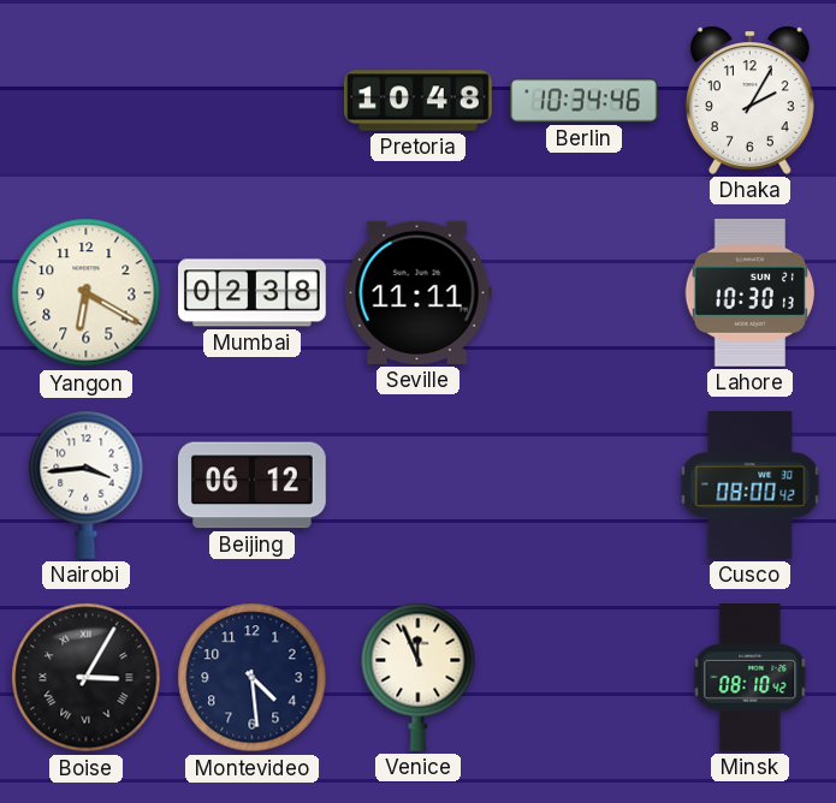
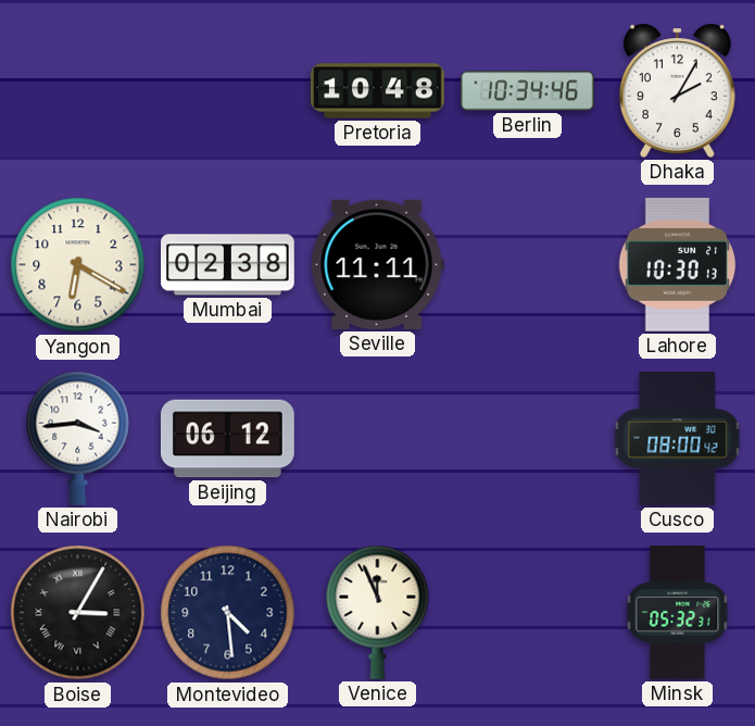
Minsk: 08:10 -> 05:32
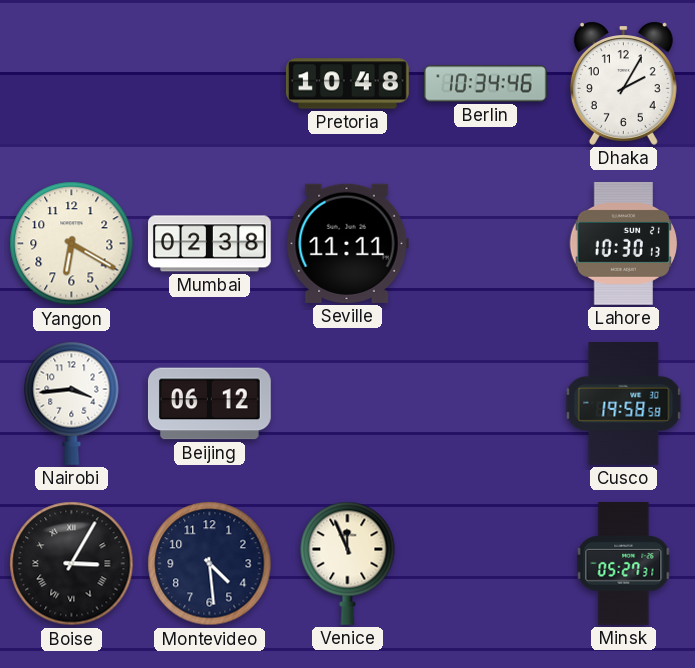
Cusco: 08:00 -> 19:58
Minsk: 05:32 -> 05:27
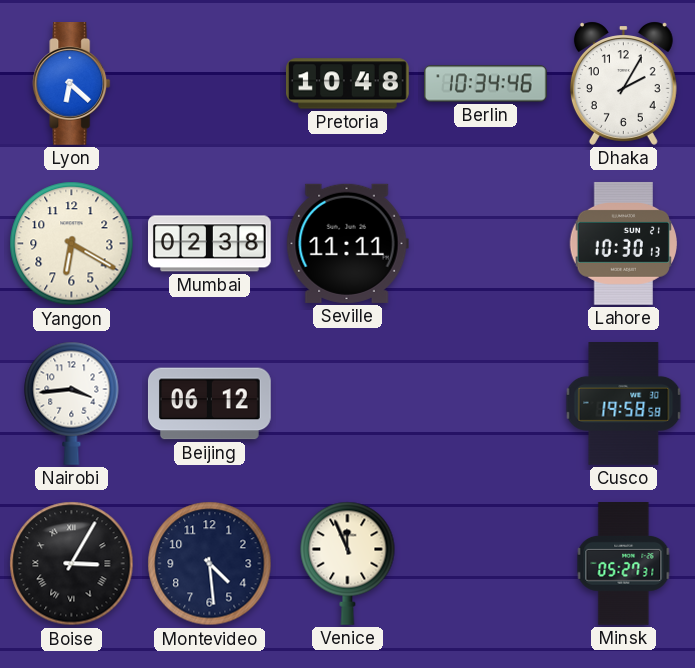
Lyon: none -> 6:22
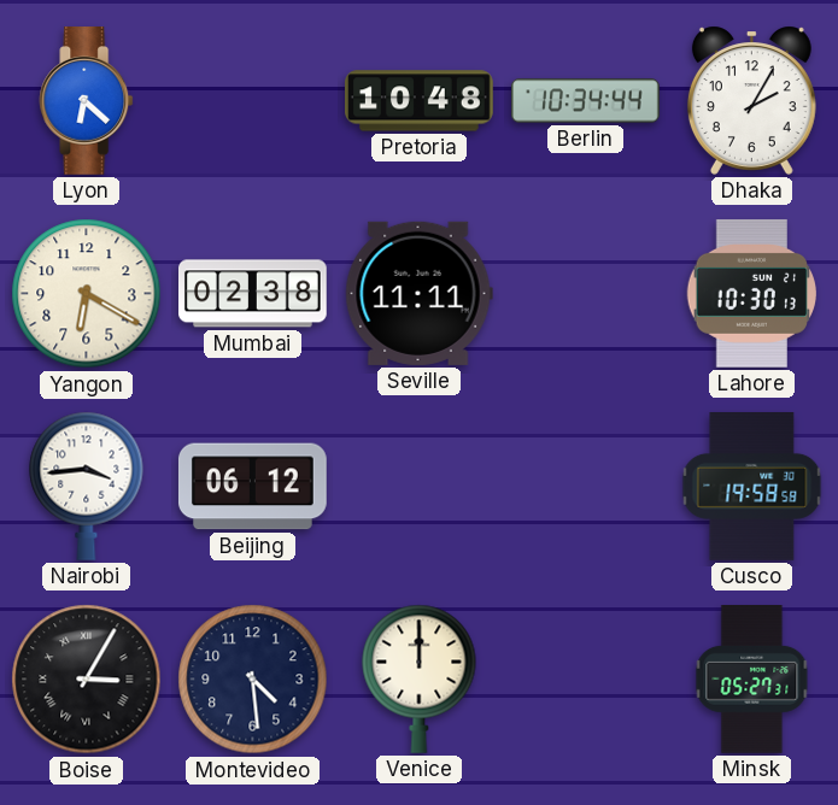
Berlin: 10:34:46 -> 10:34:44
Venice: 11:56 -> 12:00
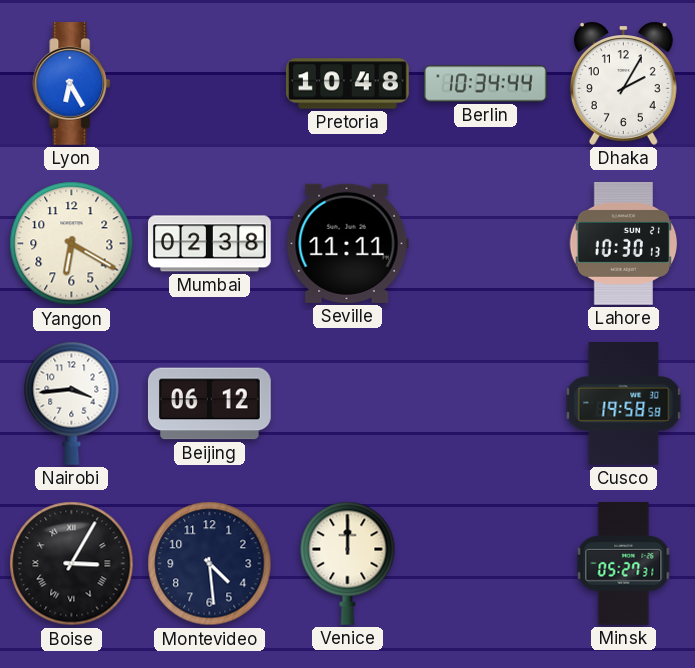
Lyon: 6:22 -> 6:25
